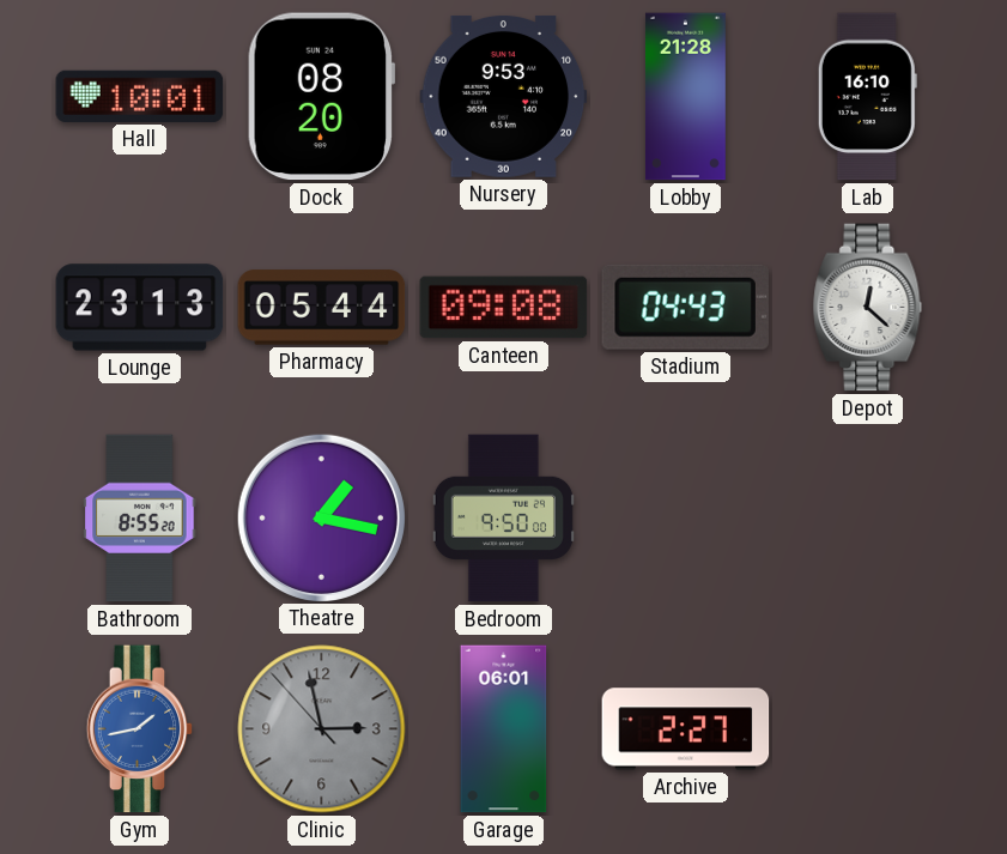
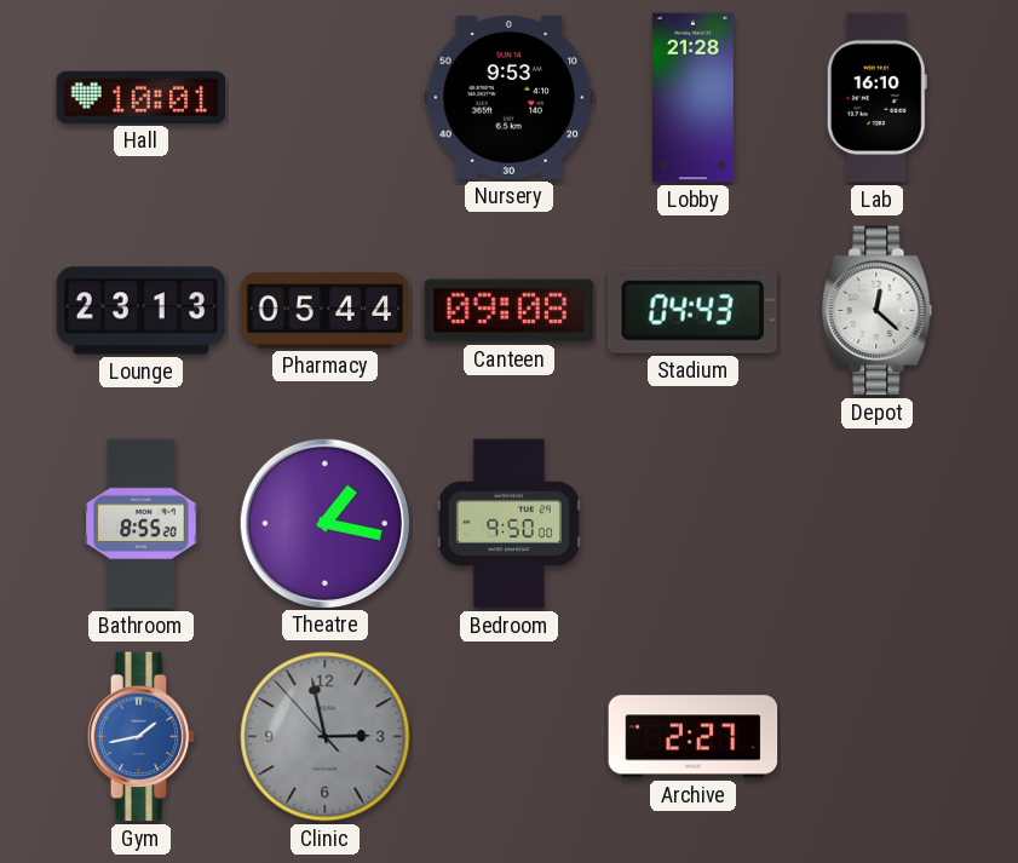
Dock: 08:20 -> none
Garage: 06:01 -> none
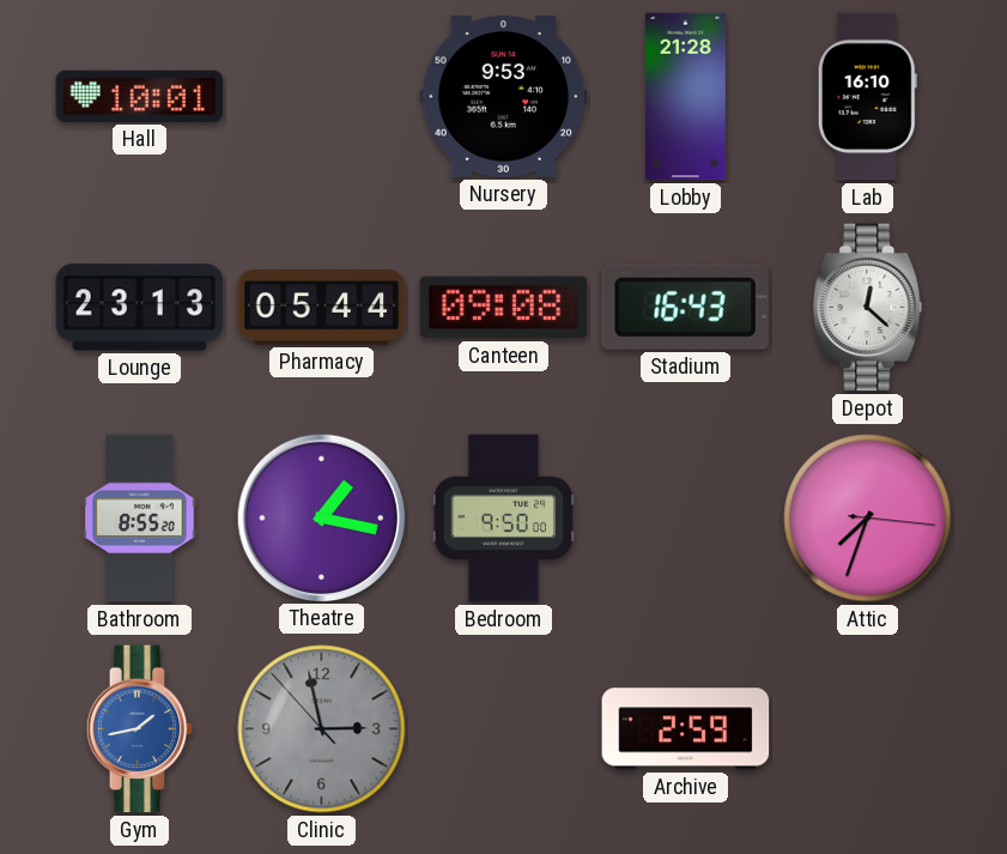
Stadium: 04:43 -> 16:43
Attic: none -> 7:33
Archive: 2:27 -> 2:59
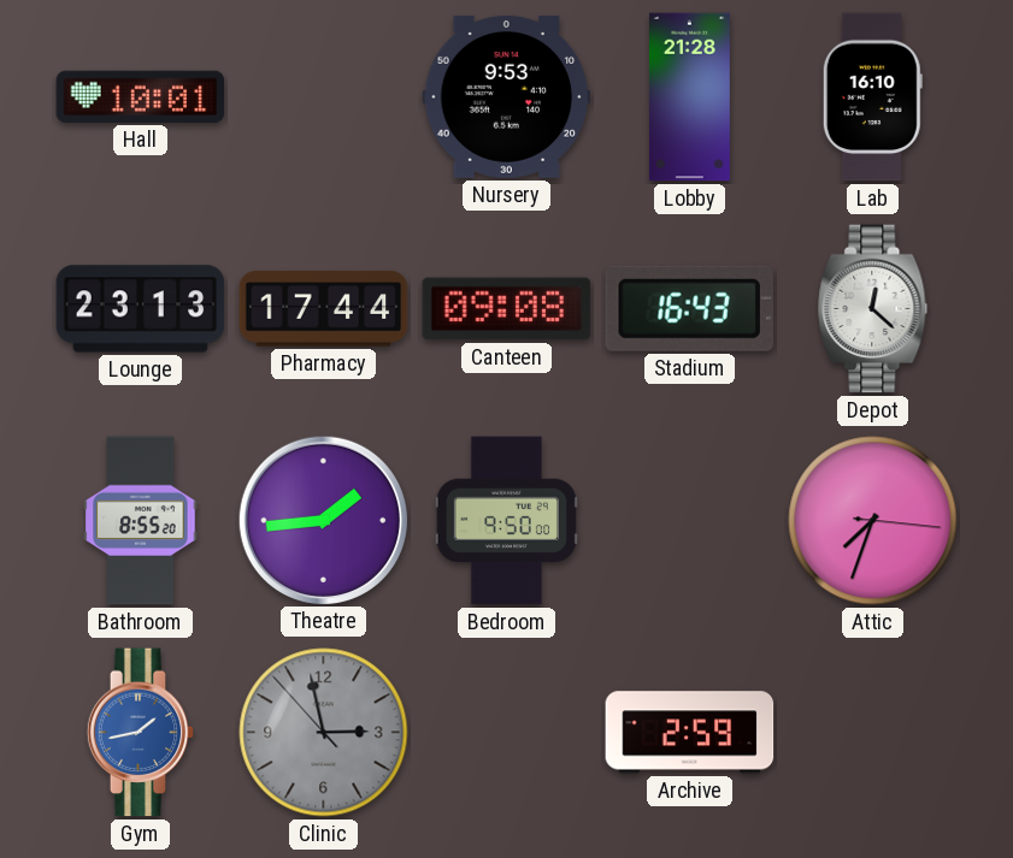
Pharmacy: 05:44 -> 17:44
Theatre: 1:17 -> 1:44
